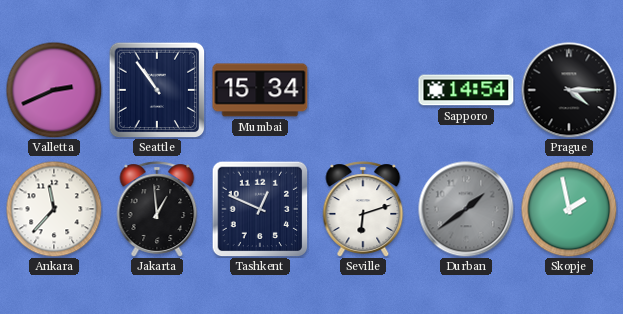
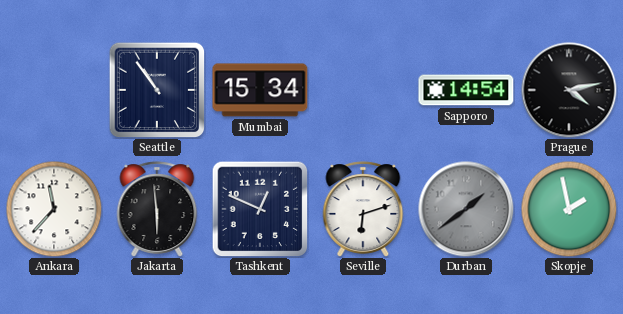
Valletta: 2:41 -> none
Prague: 4:15 -> 4:13
Jakarta: 12:59 -> 5:59
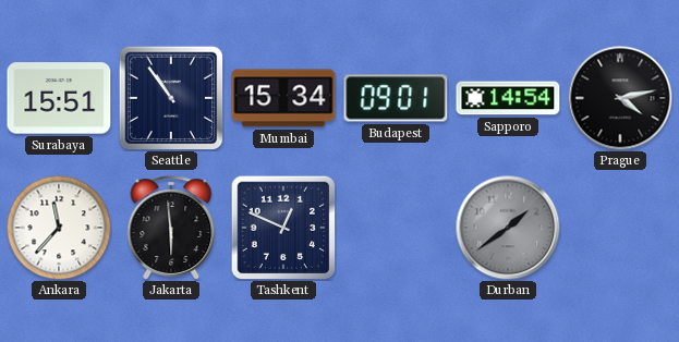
Surabaya: none -> 15:51
Budapest: none -> 09:01
Seville: 6:12 -> none
Skopje: 1:58 -> none
